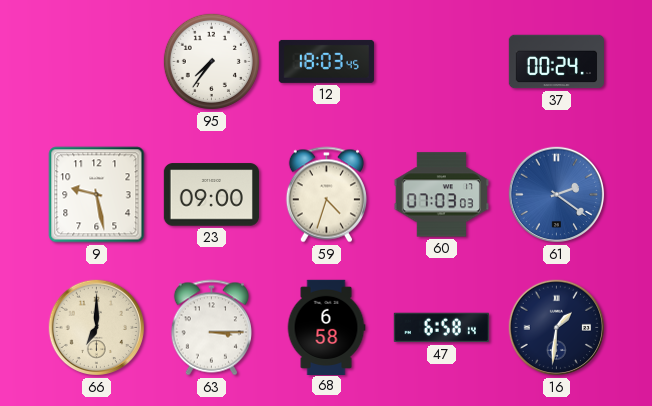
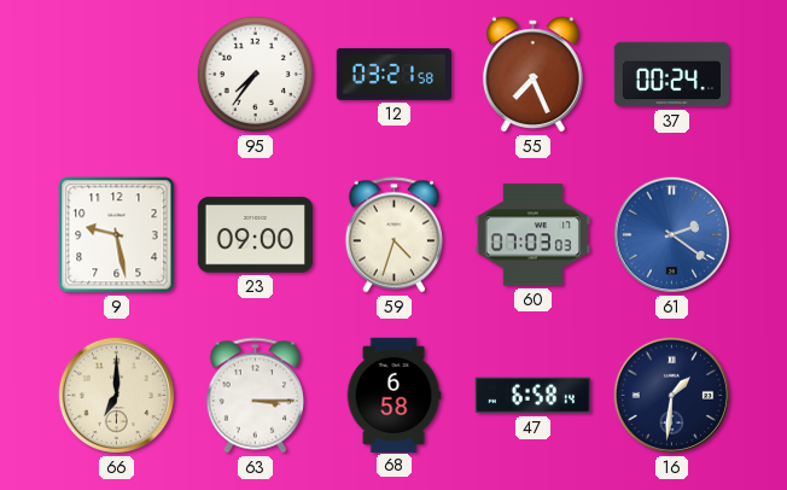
12: 18:03 -> 03:21
55: none -> 7:26
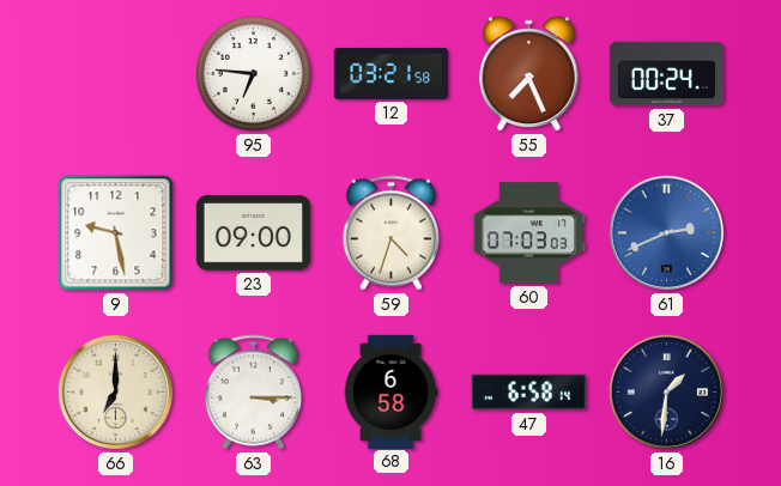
95: 7:36 -> 6:46
61: 2:21 -> 2:41
